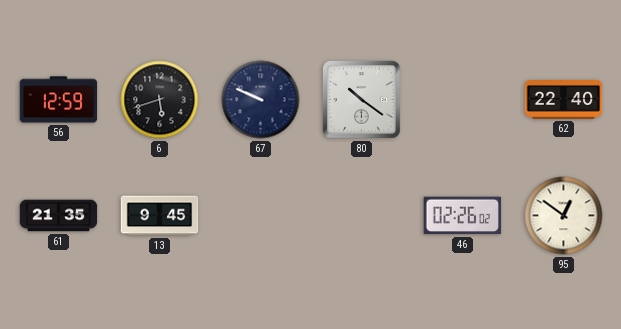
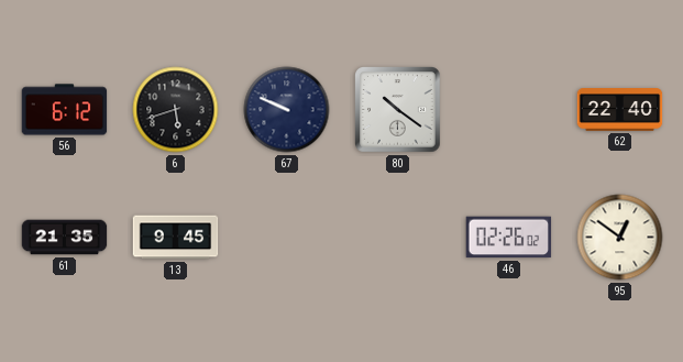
56: 12:59 -> 6:12
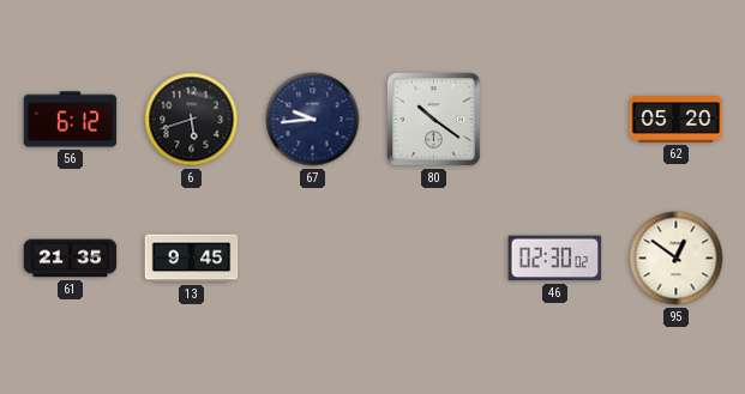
67: 9:49 -> 9:44
62: 22:40 -> 05:20
46: 02:26 -> 02:30
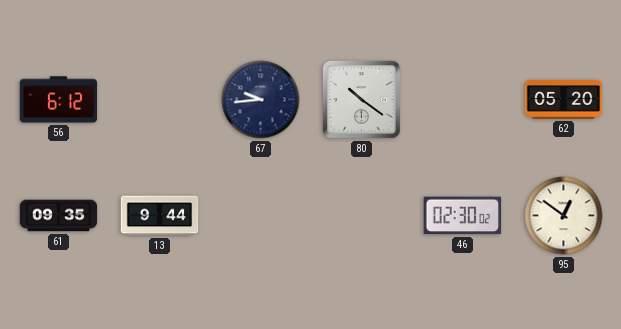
6: 5:42 -> none
61: 21:35 -> 09:35
13: 9:45 -> 9:44
